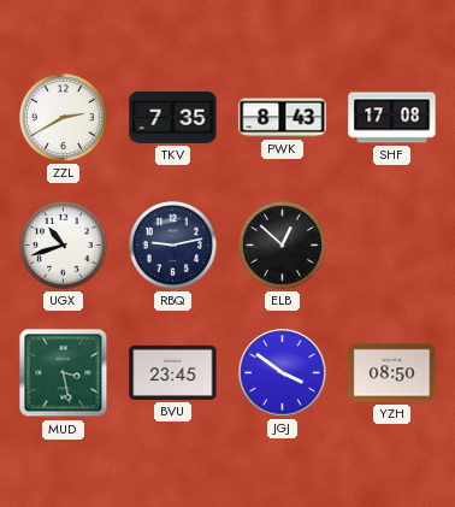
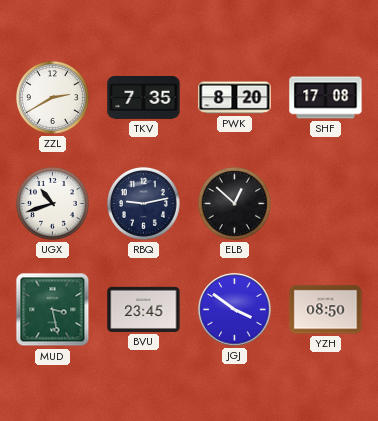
PWK: 8:43 -> 8:20
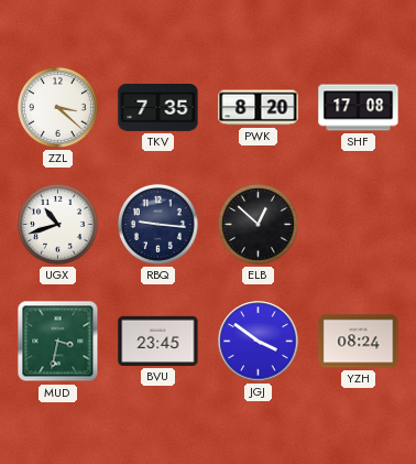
ZZL: 2:40 -> 3:22
RBQ: 9:13 -> 9:16
MUD: 3:28 -> 3:32
YZH: 08:50 -> 08:24
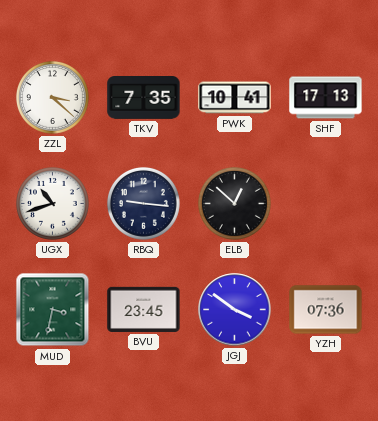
PWK: 8:20 -> 10:41
SHF: 17:08 -> 17:13
YZH: 08:24 -> 07:36
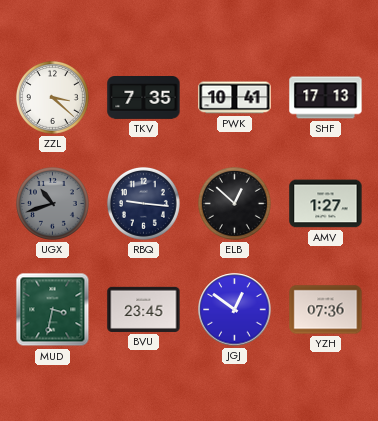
UGX dial: white -> grey
AMV: none -> 1:27
JGJ: 3:51 -> 12:51
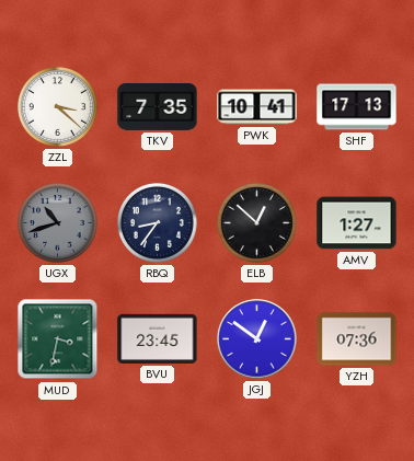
RBQ: 9:16 -> 8:36
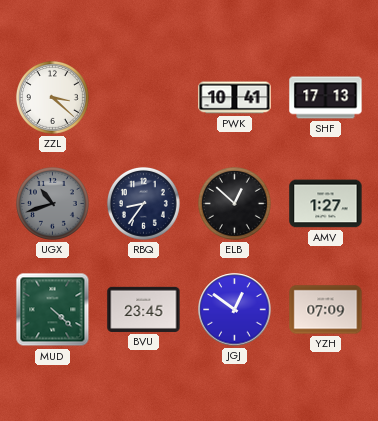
TKV: 7:35 -> none
MUD: 3:32 -> 4:22
YZH: 07:36 -> 07:09
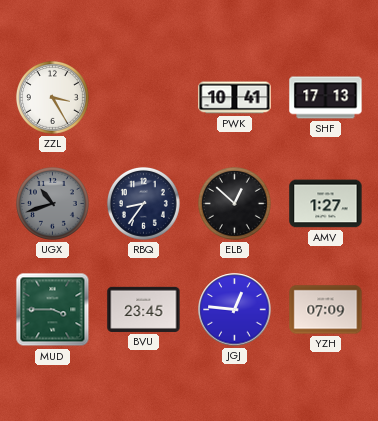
ZZL: 3:22 -> 3:25
MUD: 4:22 -> 3:45
JGJ: 12:51 -> 12:46
